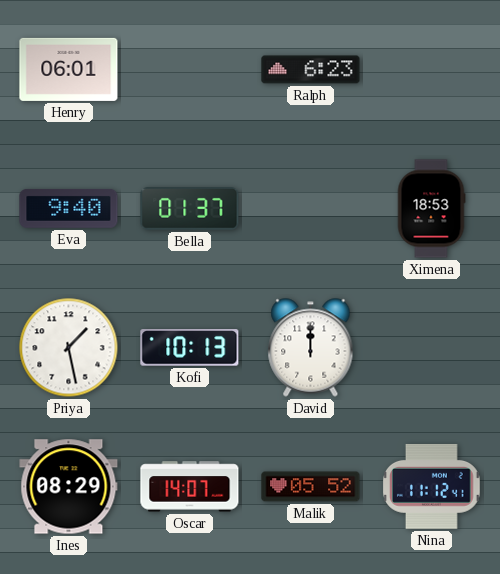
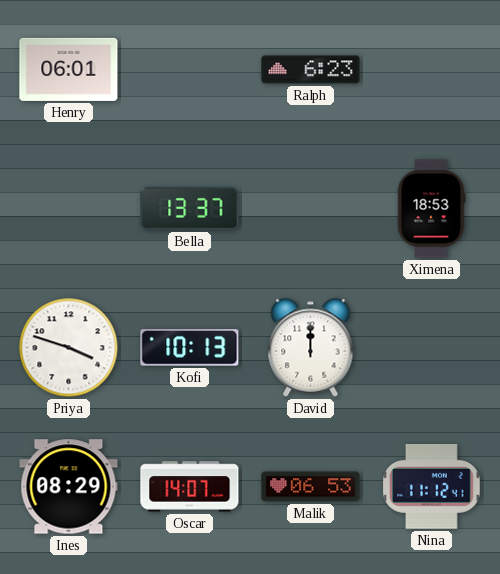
Eva: 9:40 -> none
Bella: 01:37 -> 13:37
Priya: 1:28 -> 3:48
Malik: 05:52 -> 06:53
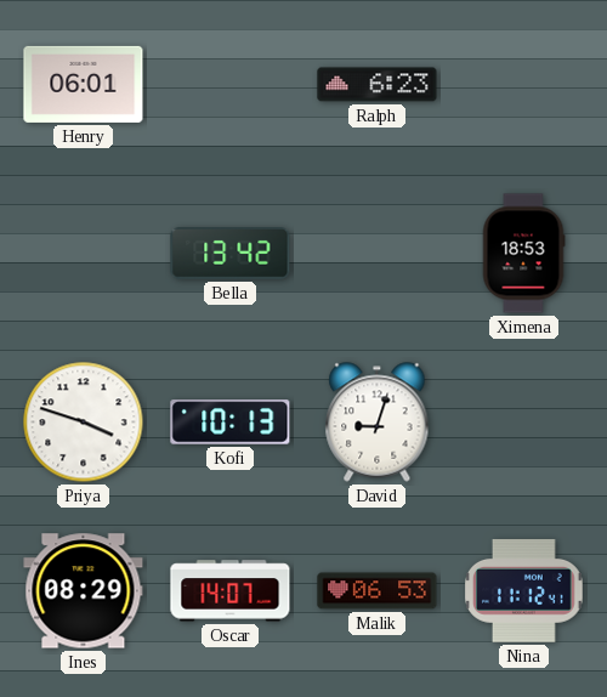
Bella: 13:37 -> 13:42
David: 12:00 -> 9:03
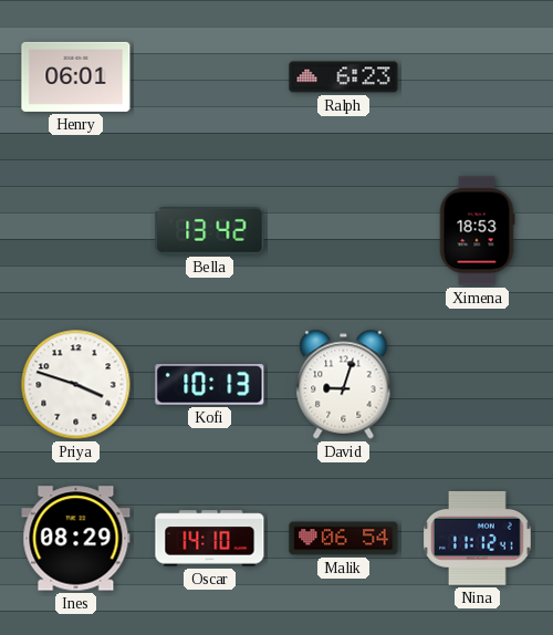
Oscar: 14:07 -> 14:10
Malik: 06:53 -> 06:54
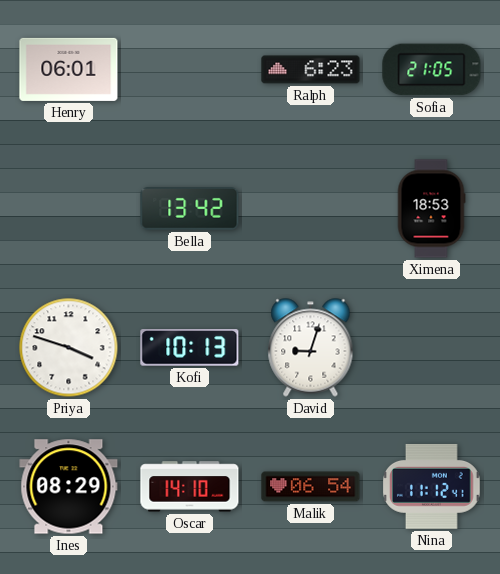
Sofia: none -> 21:05
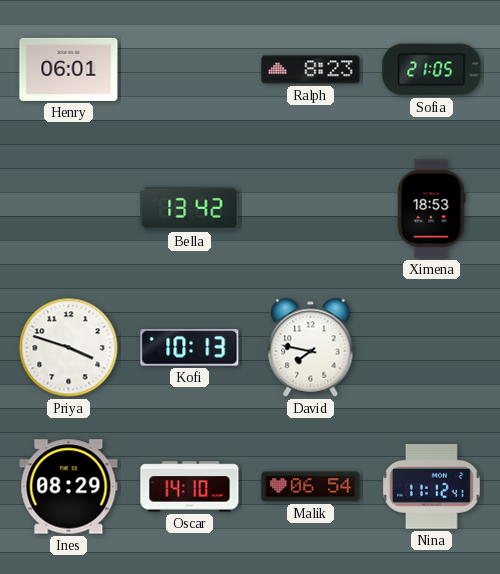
Ralph: 6:23 -> 8:23
David: 9:03 -> 7:47
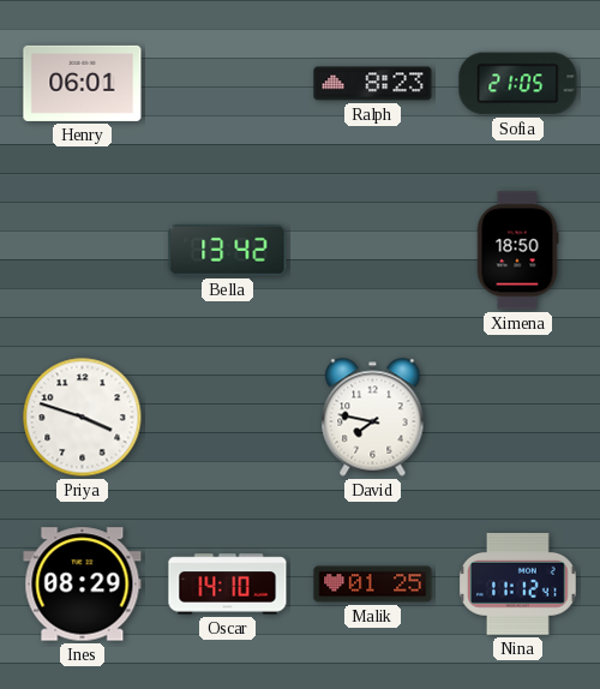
Ximena: 18:53 -> 18:50
Kofi: 10:13 -> none
Malik: 06:54 -> 01:25
